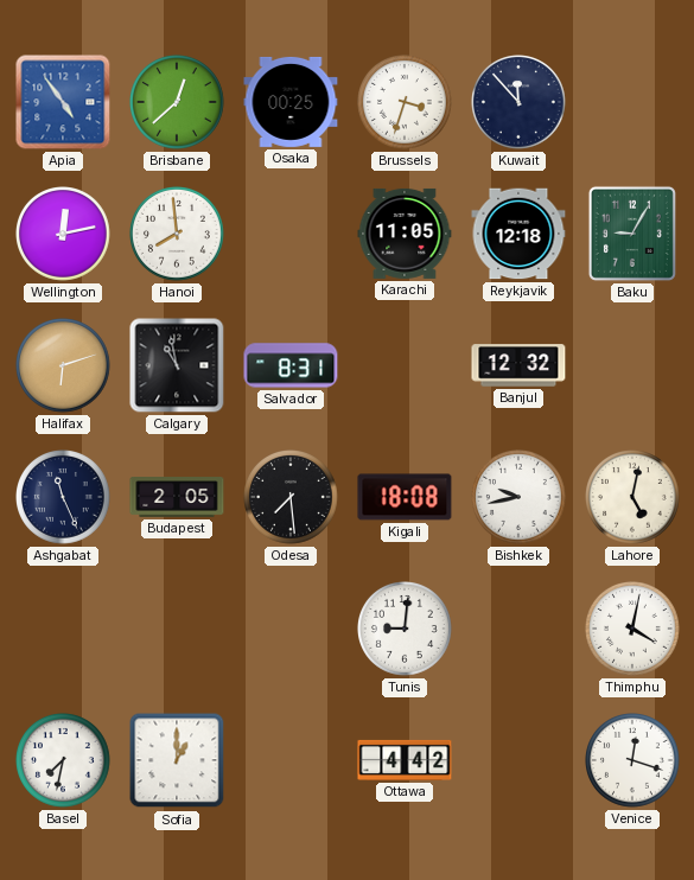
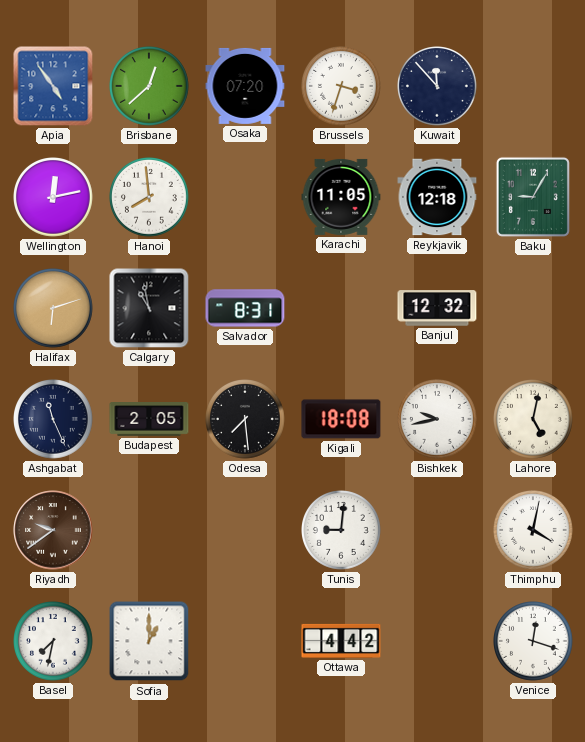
Osaka: 00:25 -> 07:20
Riyadh: none -> 9:39
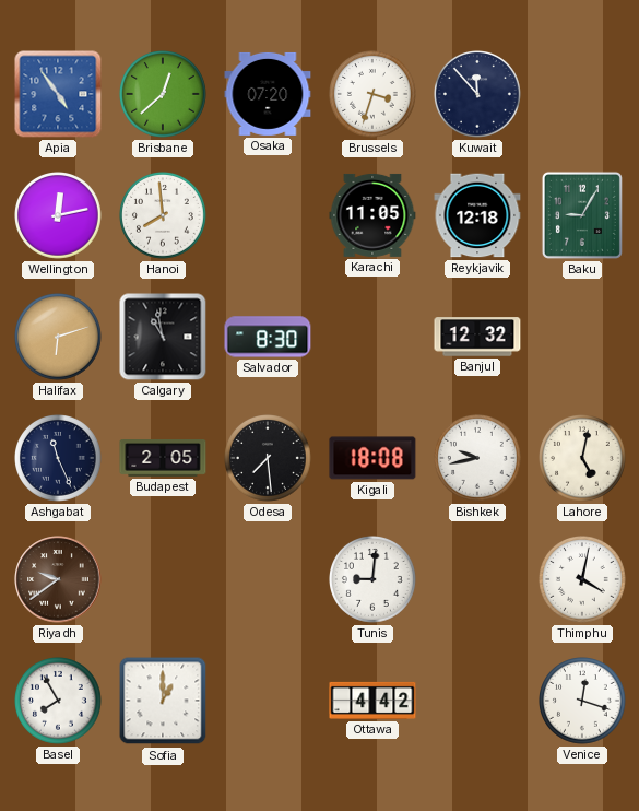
Salvador: 8:31 -> 8:30
Basel: 7:32 -> 7:55
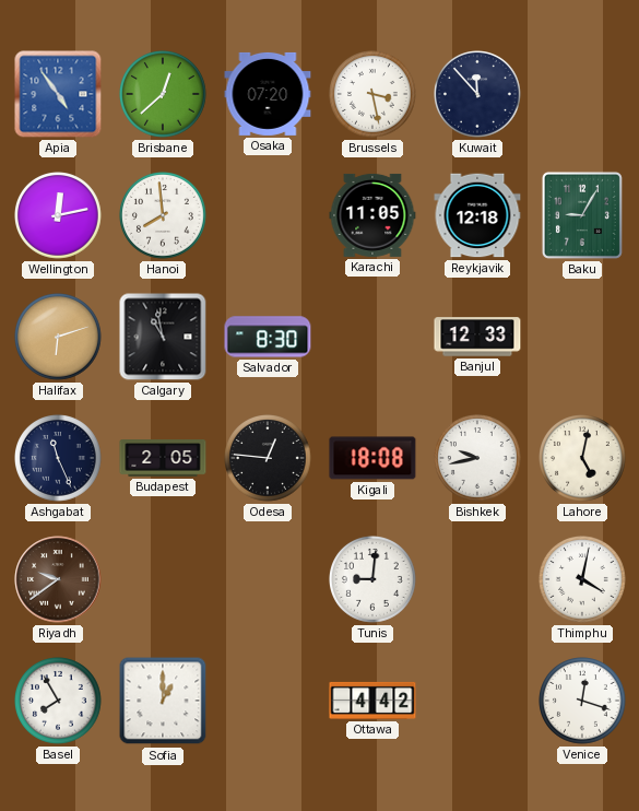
Brussels: 3:33 -> 3:28
Banjul: 12:32 -> 12:33
Odesa: 7:29 -> 12:46
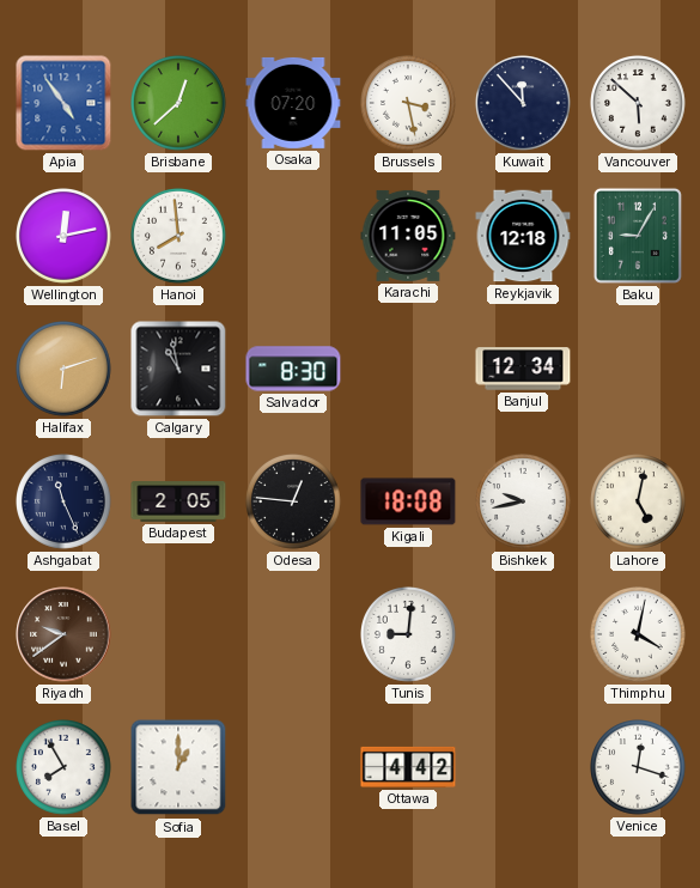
Vancouver: none -> 5:52
Banjul: 12:33 -> 12:34
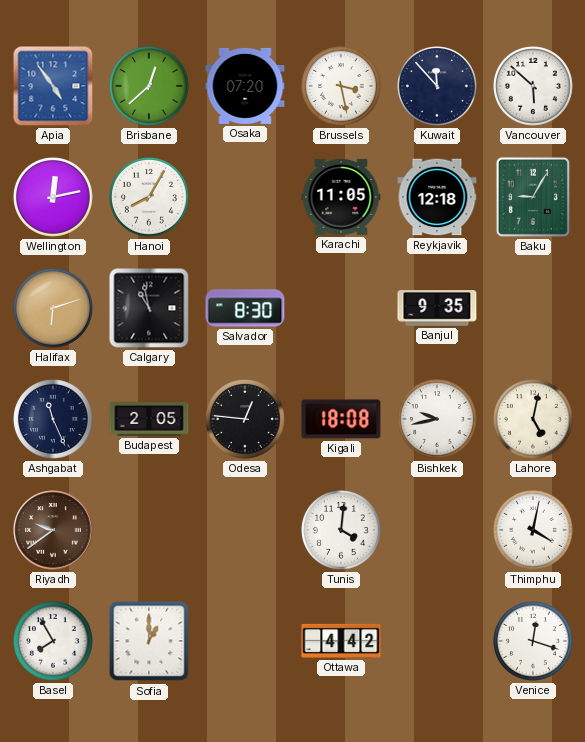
Hanoi: 7:59 -> 8:05
Banjul: 12:34 -> 9:35
Tunis: 9:01 -> 4:01
